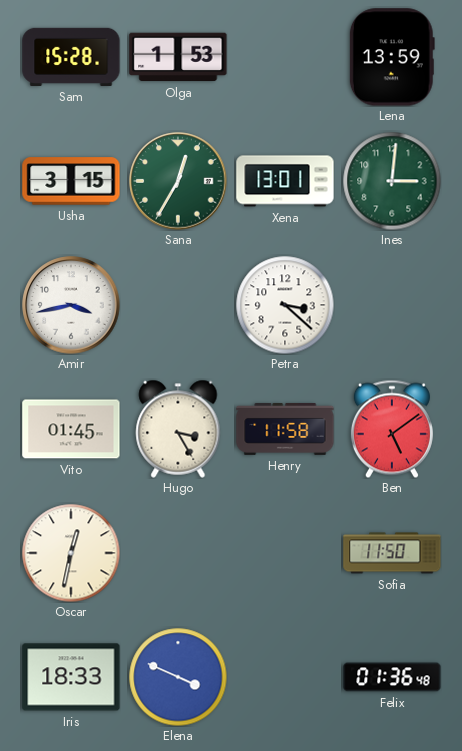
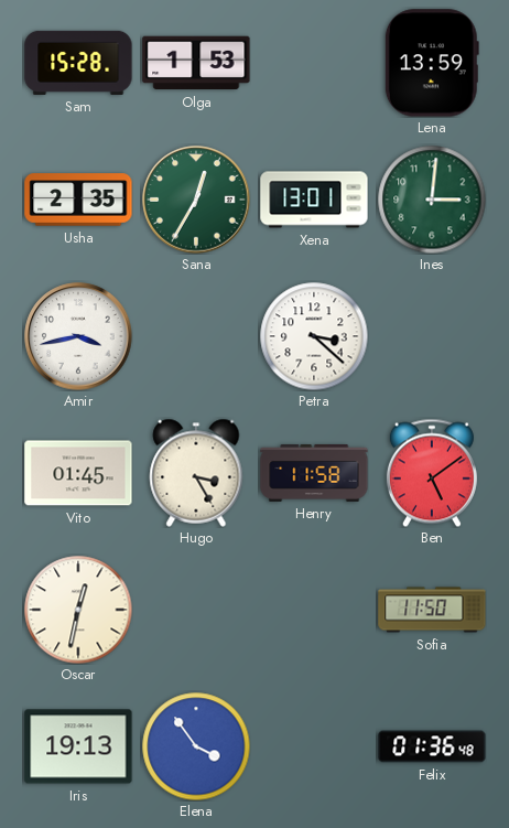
Usha: 3:15 -> 2:35
Iris: 18:33 -> 19:13
Elena: 3:49 -> 3:54
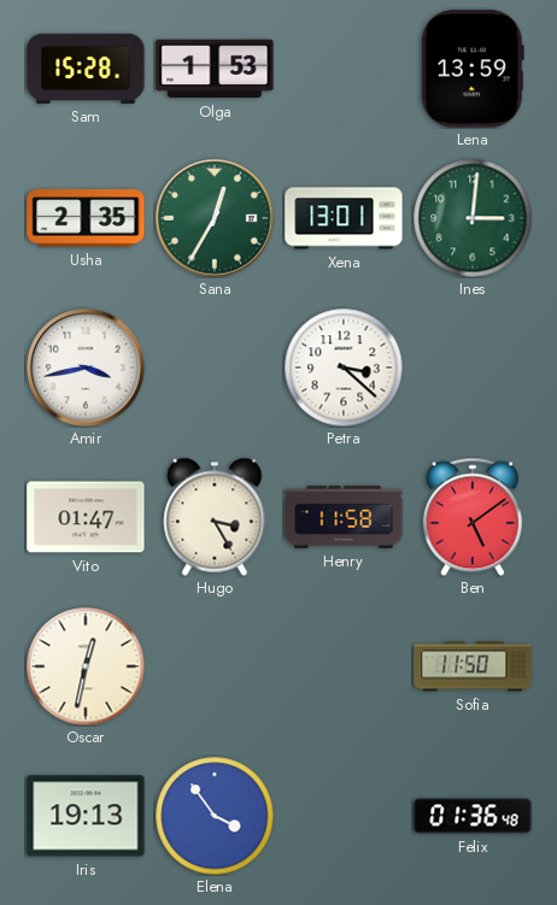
Vito: 01:45 -> 01:47
